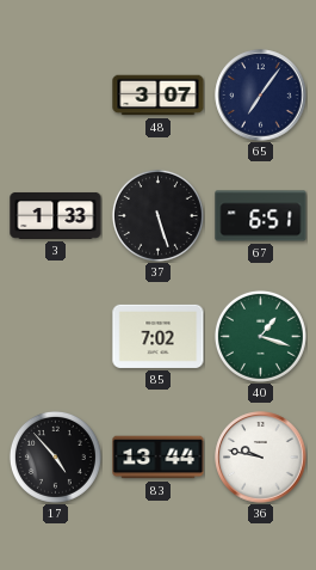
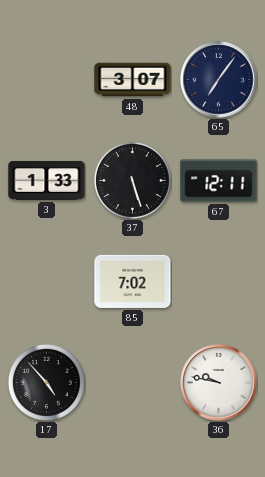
67: 6:51 -> 12:11
40: 1:18 -> none
83: 13:44 -> none
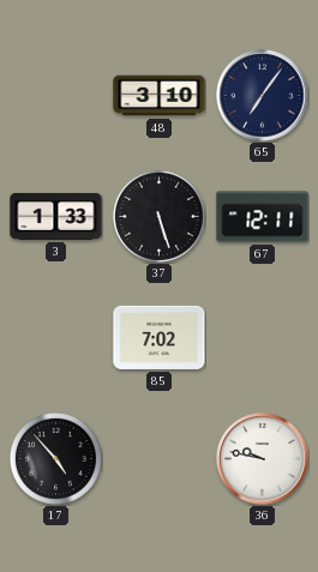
48: 3:07 -> 3:10
